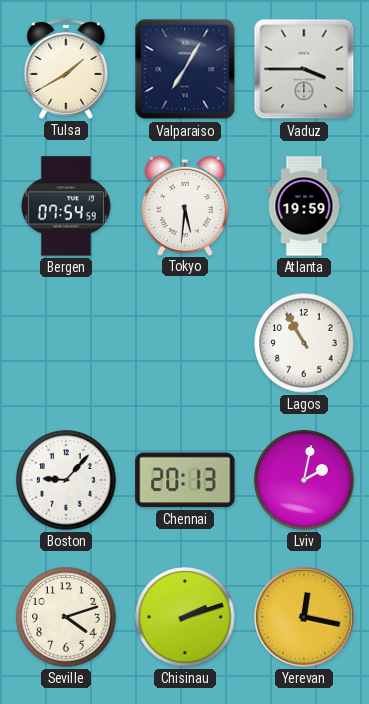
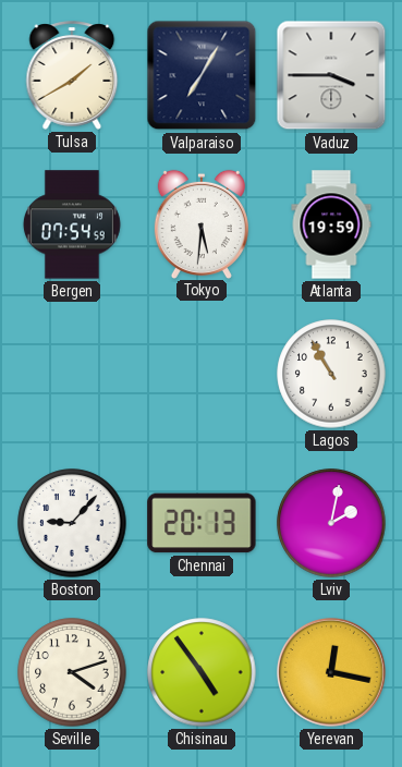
Chisinau: 2:12 -> 4:54
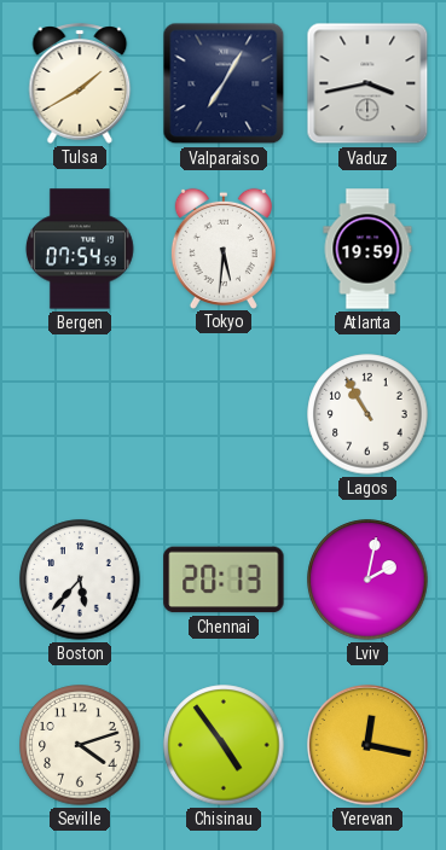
Vaduz: 3:45 -> 3:43
Boston: 9:07 -> 5:37
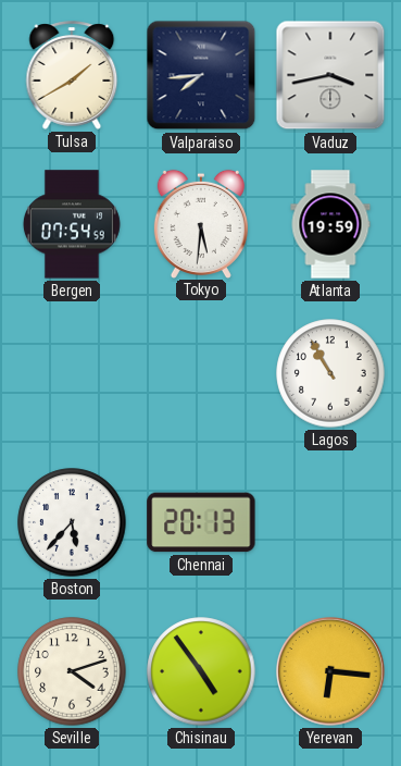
Valparaiso: 7:05 -> 7:44
Lviv: 2:02 -> none
Yerevan: 12:17 -> 6:16
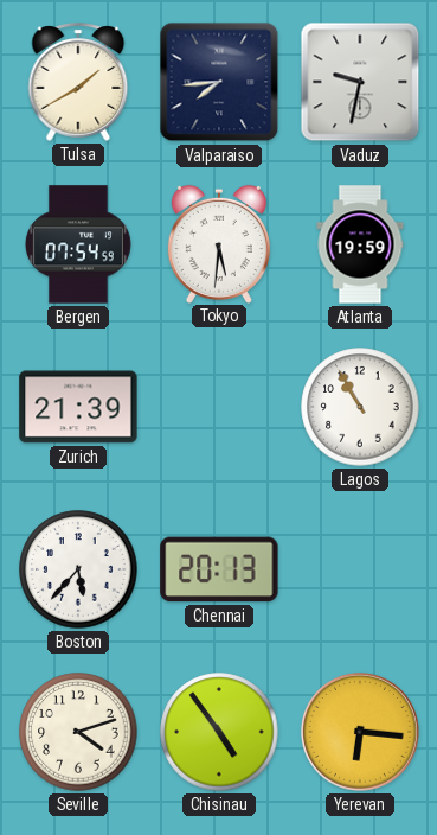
Vaduz: 3:43 -> 9:32
Zurich: none -> 21:39
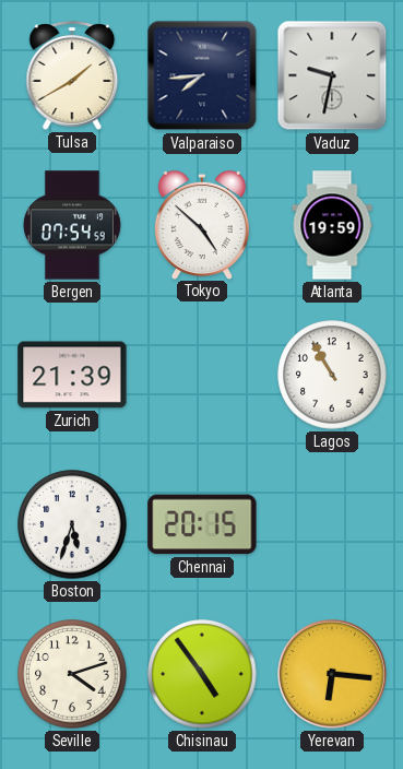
Tokyo: 5:31 -> 4:52
Boston: 5:37 -> 5:33
Chennai: 20:13 -> 20:15
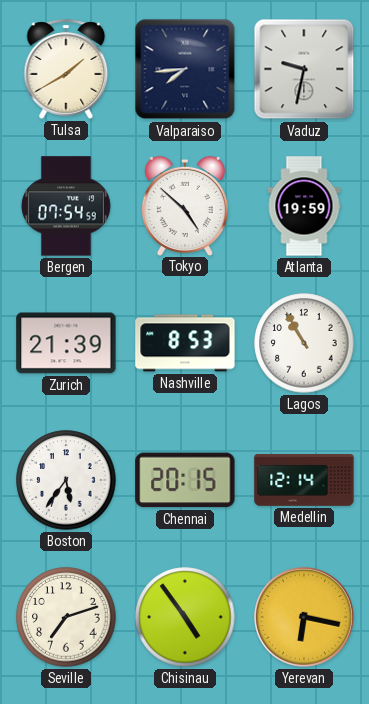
Nashville: none -> 8:53
Boston: 5:33 -> 5:36
Medellin: none -> 12:14
Seville: 4:12 -> 7:12
Yerevan: 6:16 -> 6:17
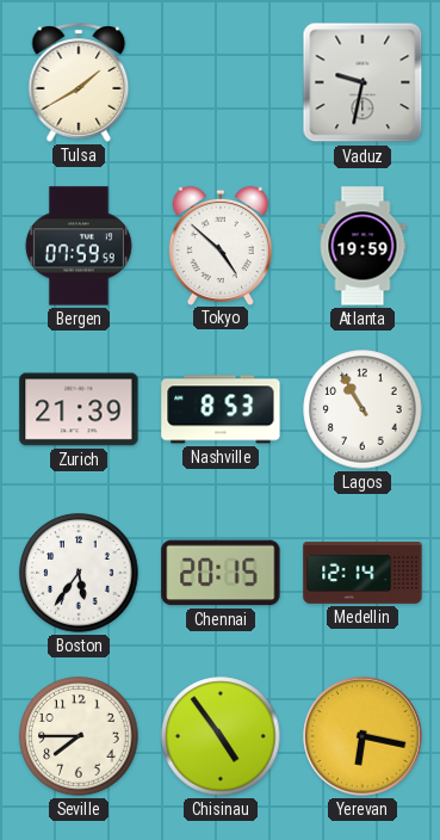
Valparaiso: 7:44 -> none
Bergen: 07:54 -> 07:59
Seville: 7:12 -> 7:45
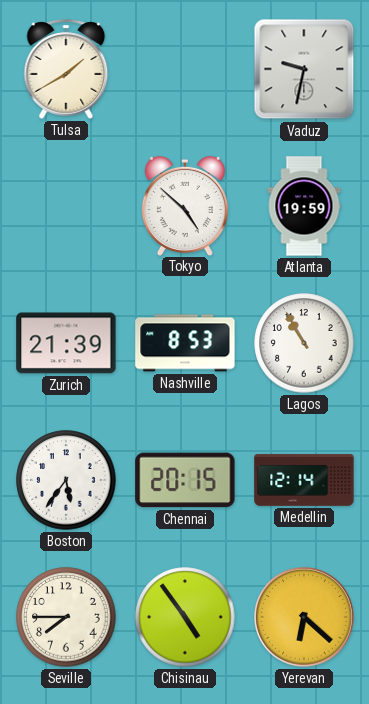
Bergen: 07:59 -> none
Yerevan: 6:17 -> 6:22
